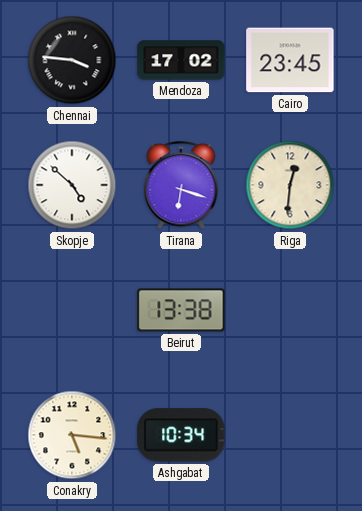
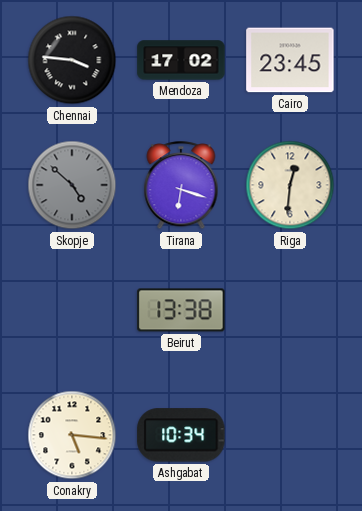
Skopje dial: white -> grey
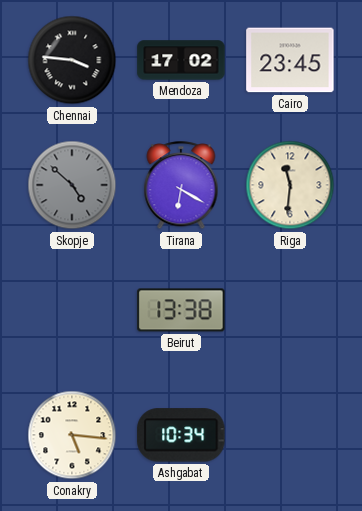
Tirana: 6:18 -> 6:20
Riga: 12:31 -> 11:31
